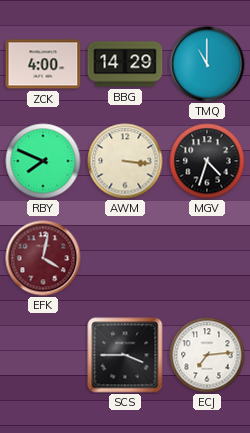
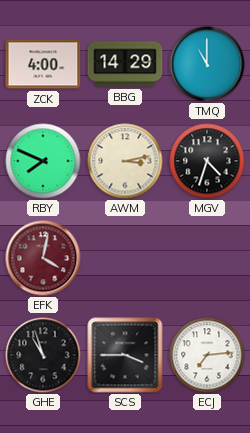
AWM: 3:16 -> 3:13
GHE: none -> 10:57
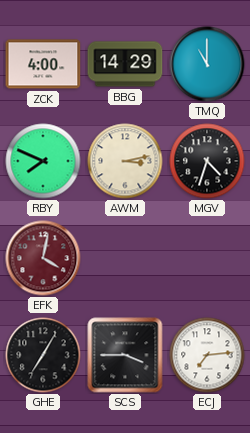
GHE: 10:57 -> 7:05
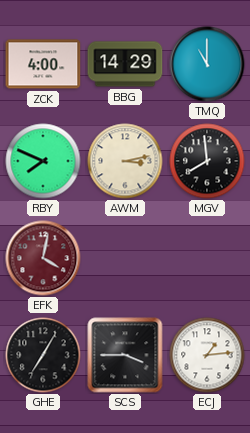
MGV: 4:33 -> 7:59
ECJ: 7:14 -> 1:14
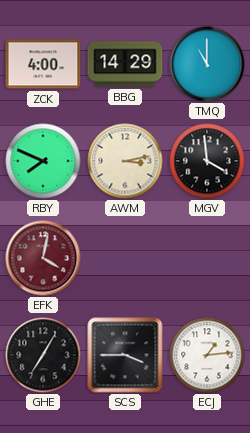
MGV: 7:59 -> 3:59
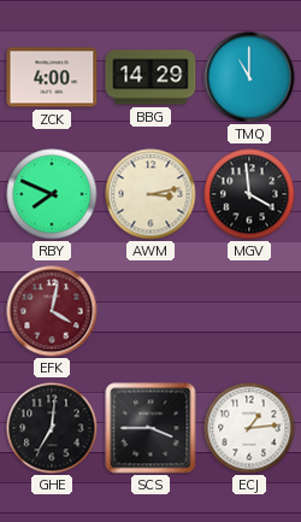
GHE: 7:05 -> 7:01
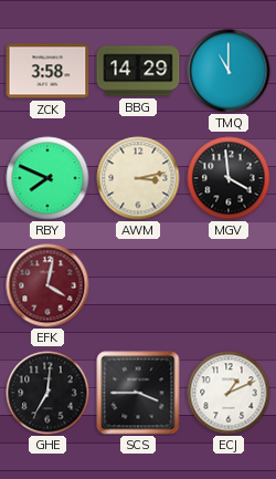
ZCK: 4:00 -> 3:58
ECJ: 1:14 -> 1:11
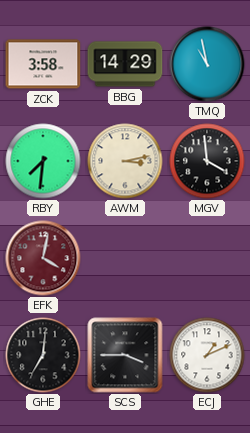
TMQ: 11:00 -> 10:58
RBY: 7:49 -> 7:31
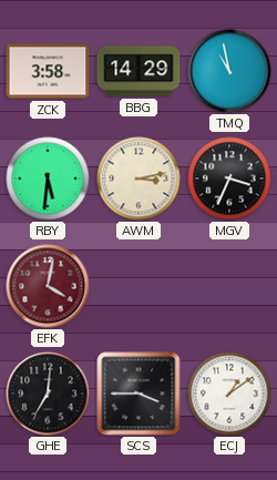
RBY: 7:31 -> 5:31
MGV: 3:59 -> 3:34
ECJ: 1:11 -> 1:09
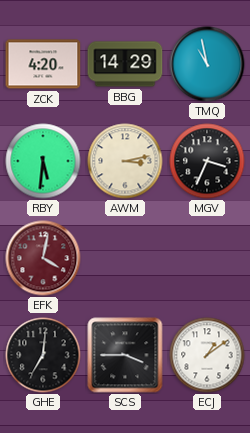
ZCK: 3:58 -> 4:20
